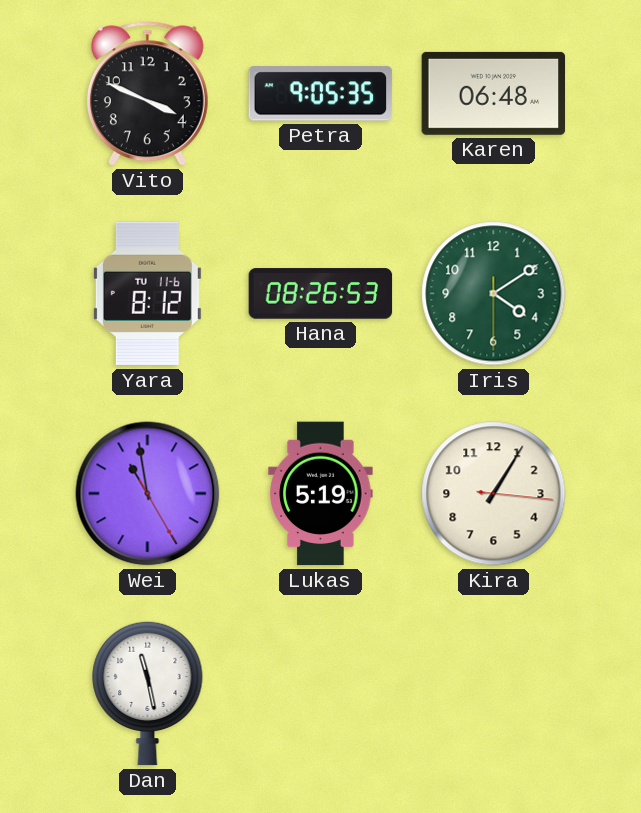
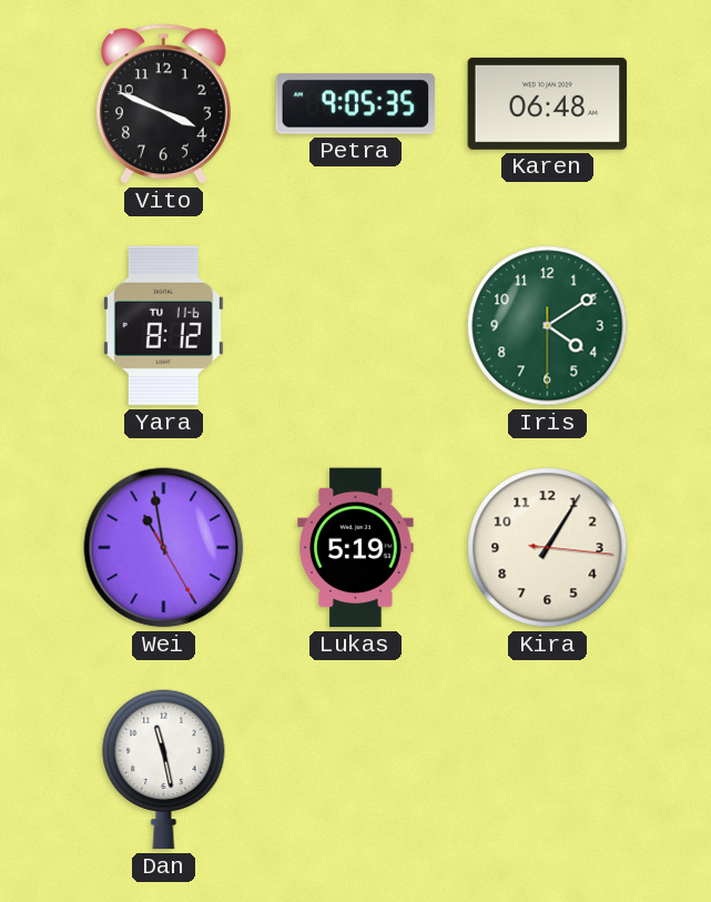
Hana: 08:26 -> none
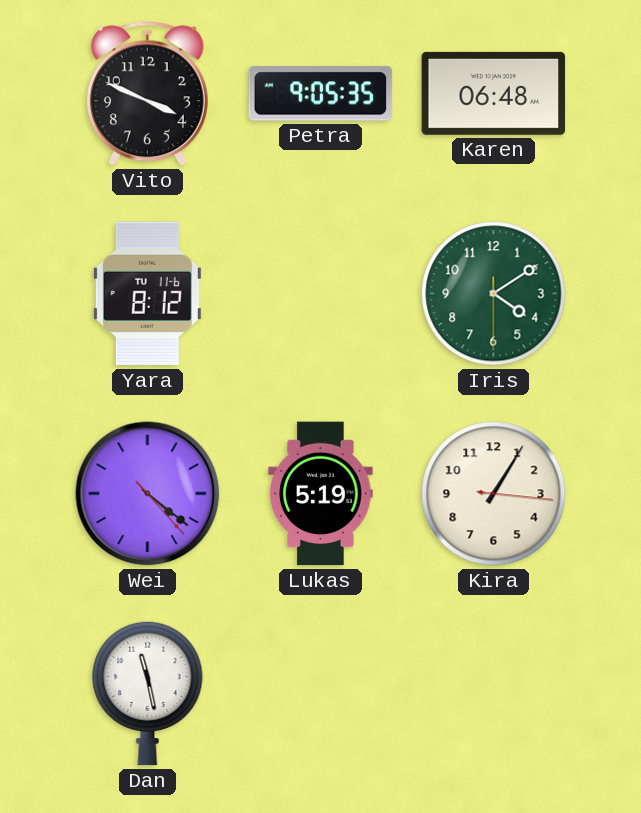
Wei: 10:58 -> 4:21
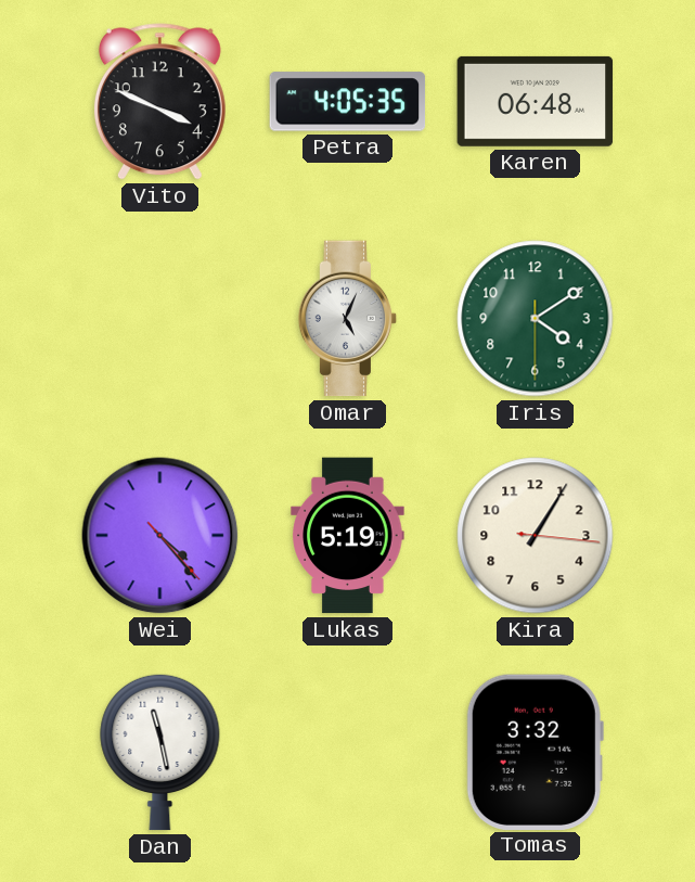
Petra: 9:05 -> 4:05
Yara: 8:12 -> none
Omar: none -> 5:04
Wei: 4:21 -> 4:23
Tomas: none -> 3:32
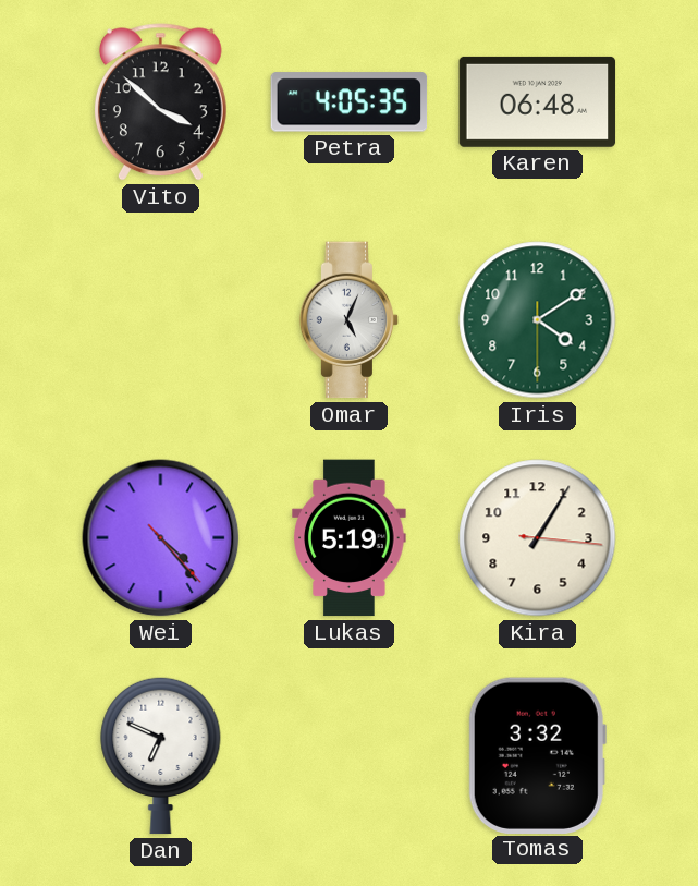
Vito: 3:49 -> 3:52
Dan: 11:28 -> 6:49
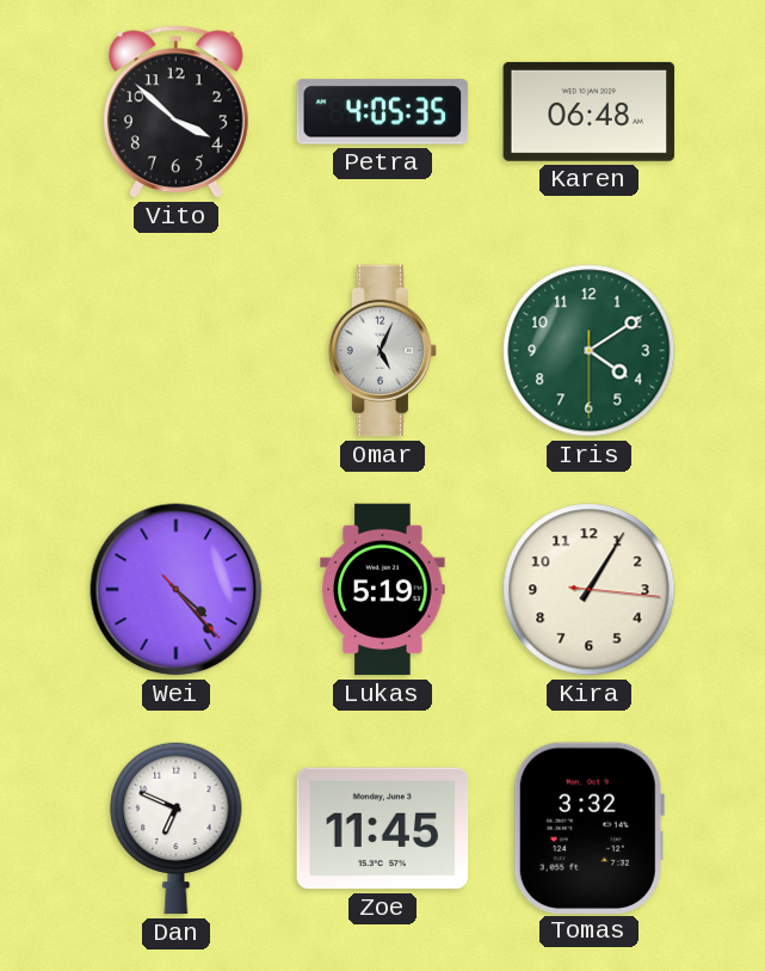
Zoe: none -> 11:45
